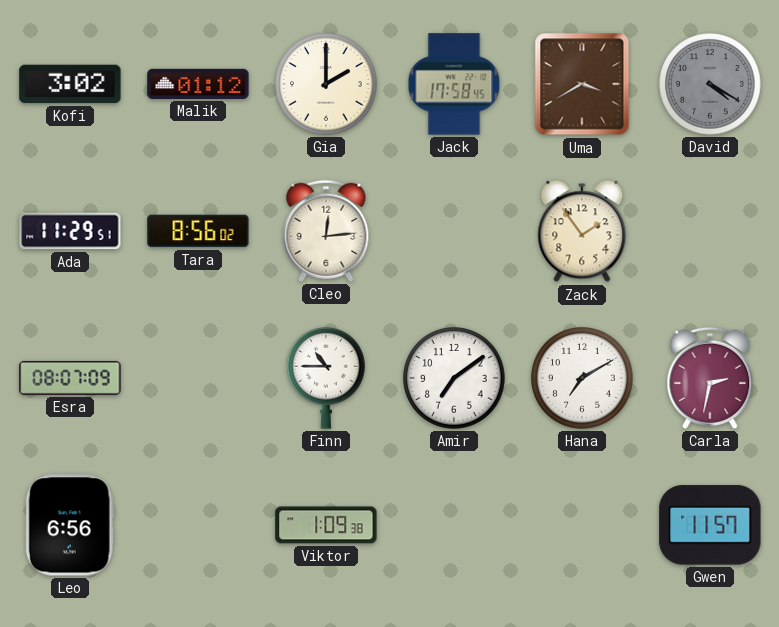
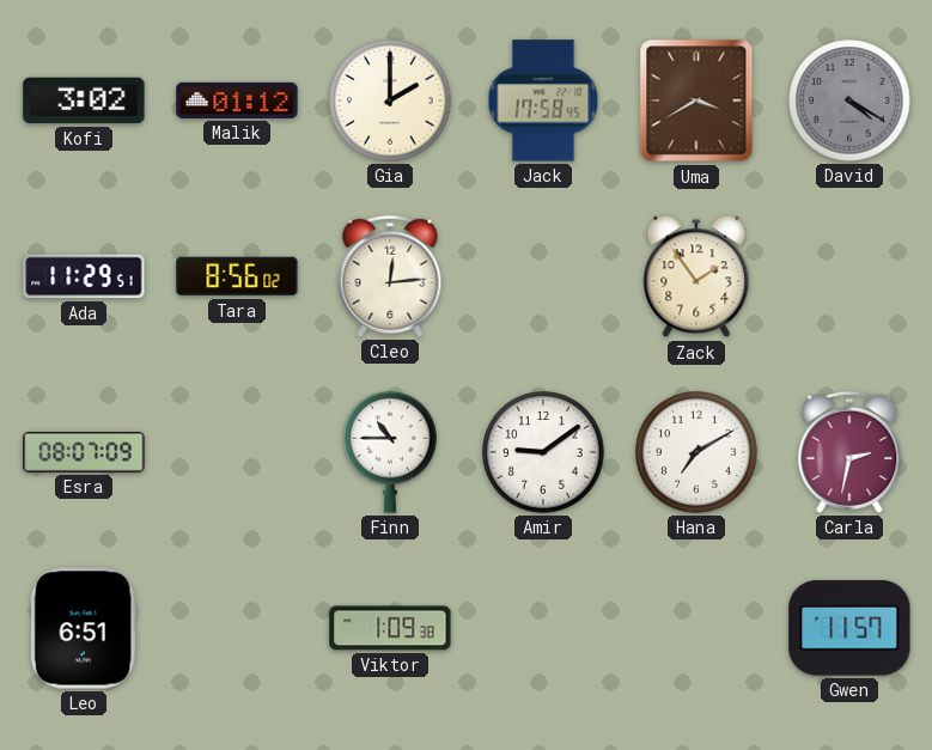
Amir: 7:09 -> 9:09
Leo: 6:56 -> 6:51
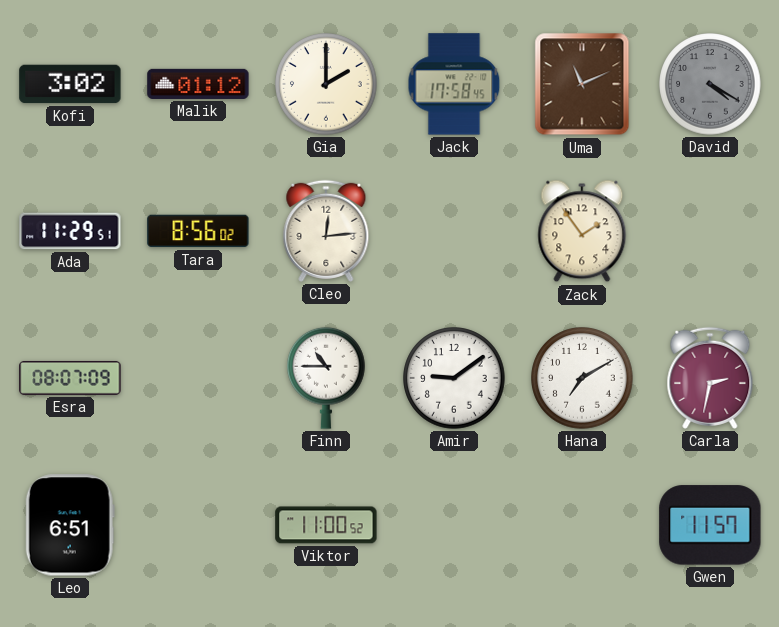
Uma: 3:40 -> 11:11
Viktor: 1:09 -> 11:00
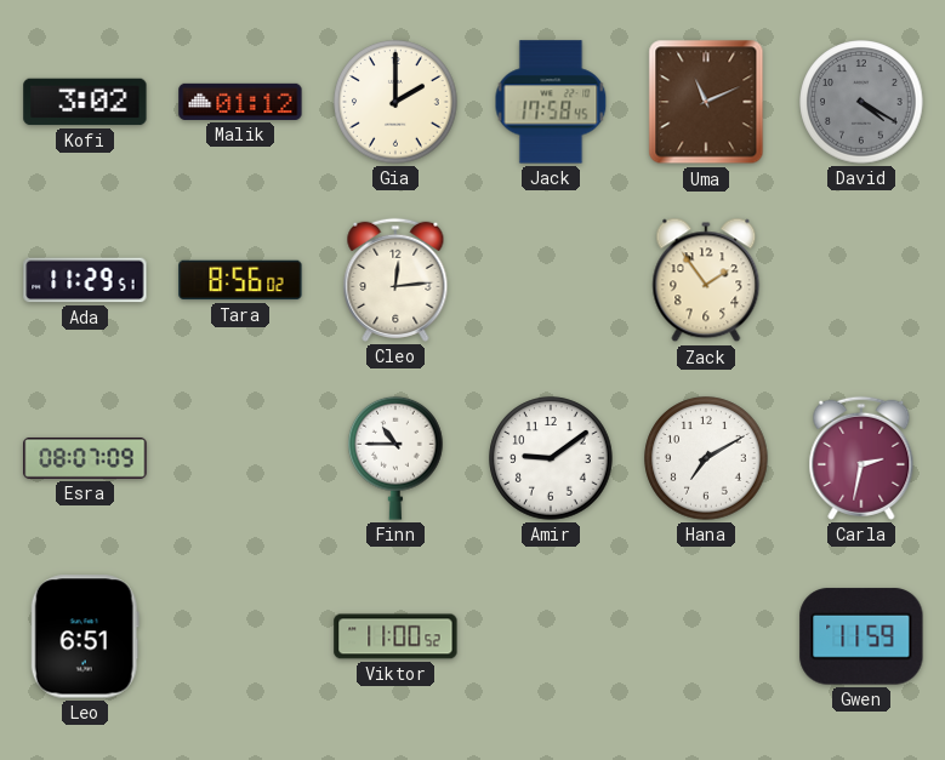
Gwen: 11:57 -> 11:59
